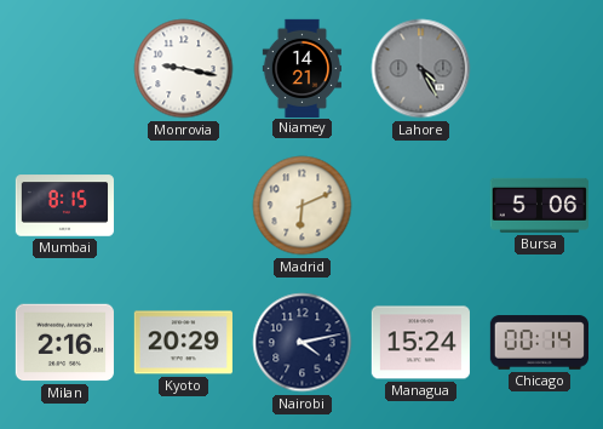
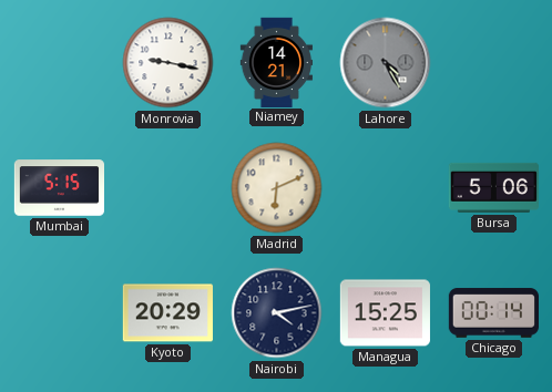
Mumbai: 8:15 -> 5:15
Milan: 2:16 -> none
Managua: 15:24 -> 15:25
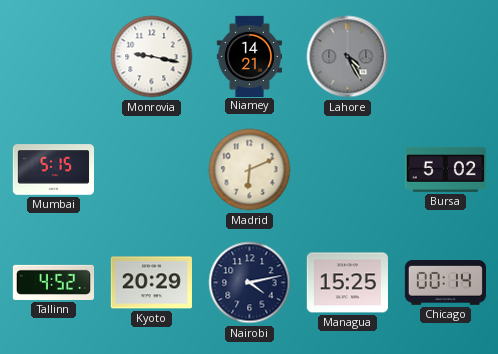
Bursa: 5:06 -> 5:02
Tallinn: none -> 4:52
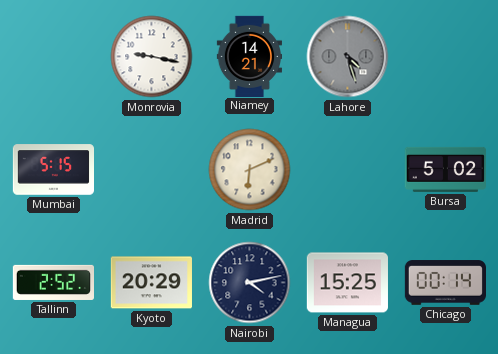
Lahore: 4:25 -> 4:27
Tallinn: 4:52 -> 2:52
